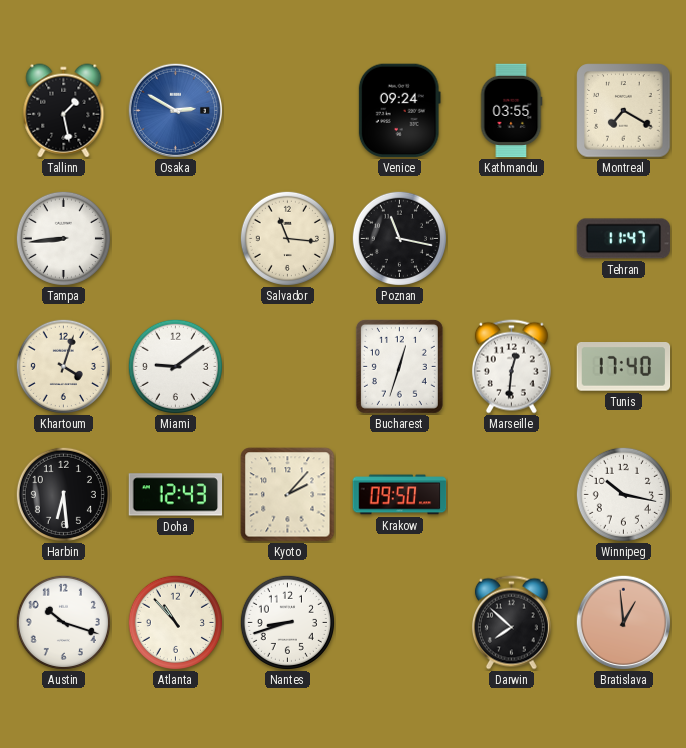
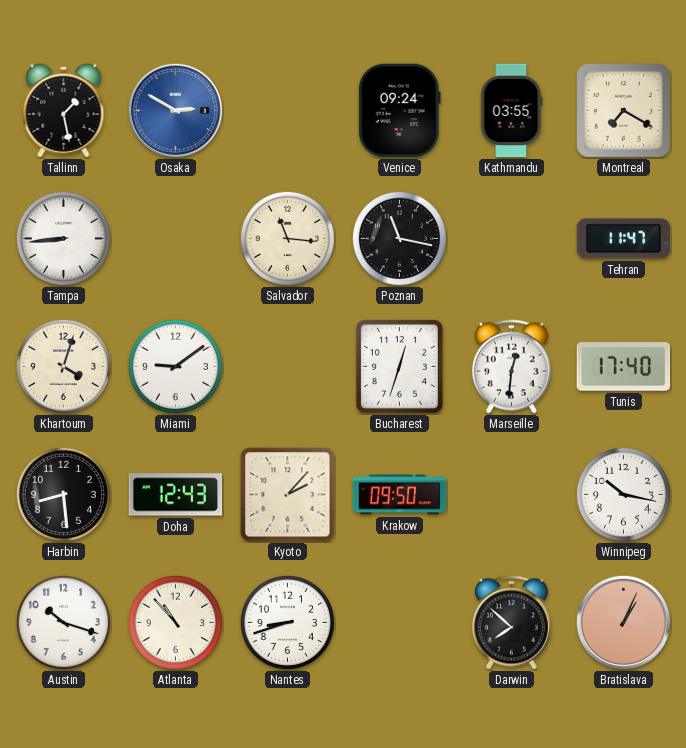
Harbin: 6:29 -> 8:29
Bratislava: 12:59 -> 1:04
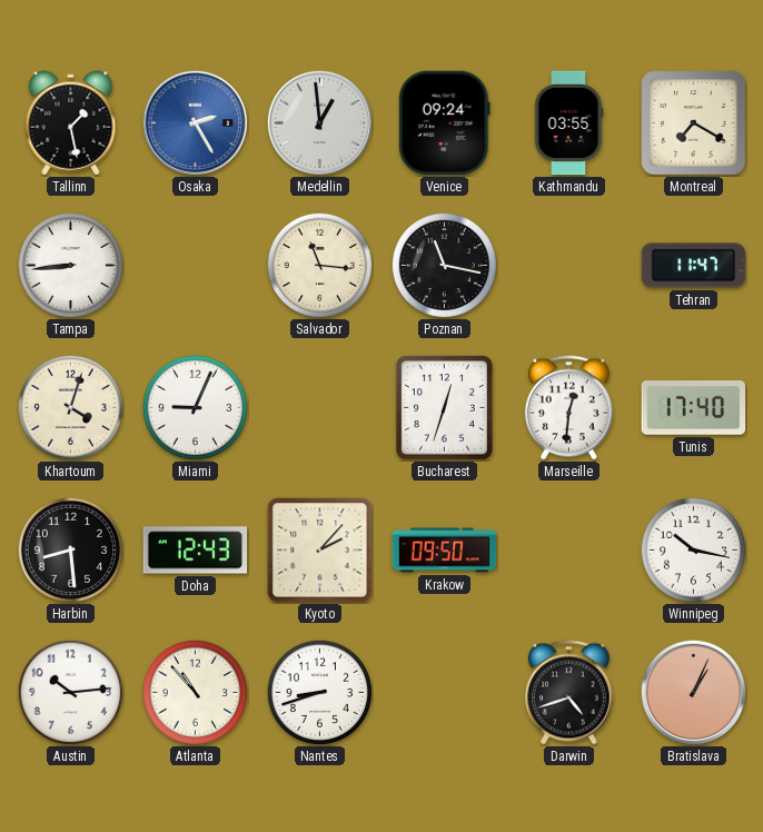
Osaka: 2:50 -> 2:25
Medellin: none -> 12:59
Miami: 9:09 -> 9:04
Austin: 10:18 -> 10:14
Darwin: 7:52 -> 4:42
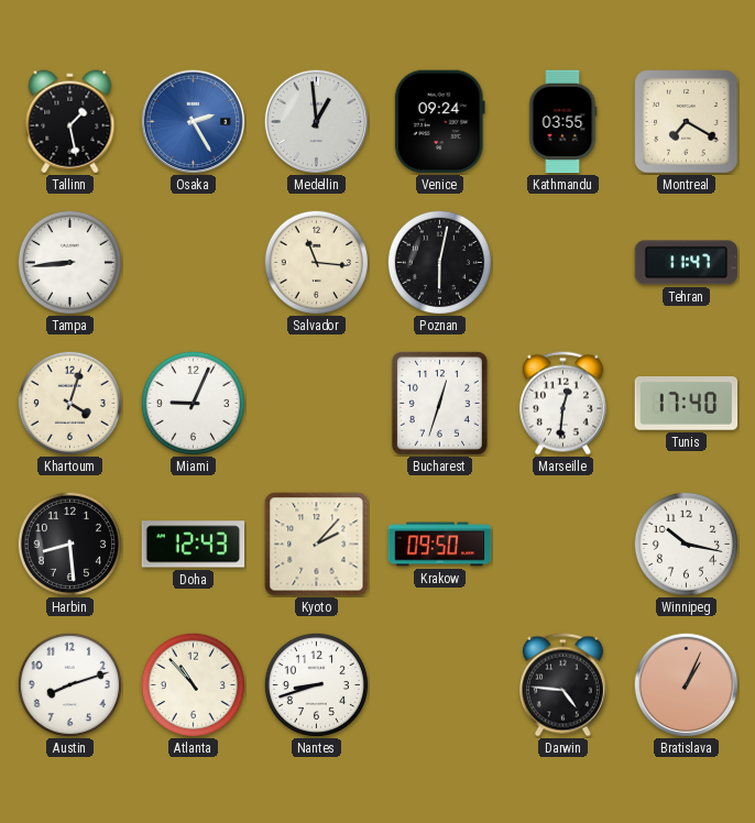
Poznan: 11:17 -> 6:02
Austin: 10:14 -> 8:12
Darwin: 4:42 -> 4:46
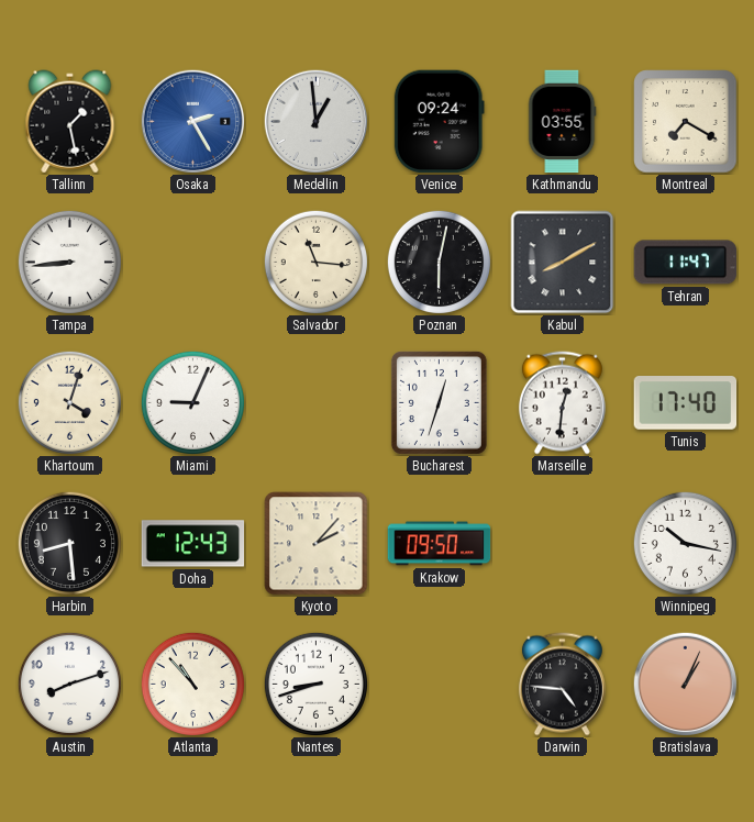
Kabul: none -> 8:10
